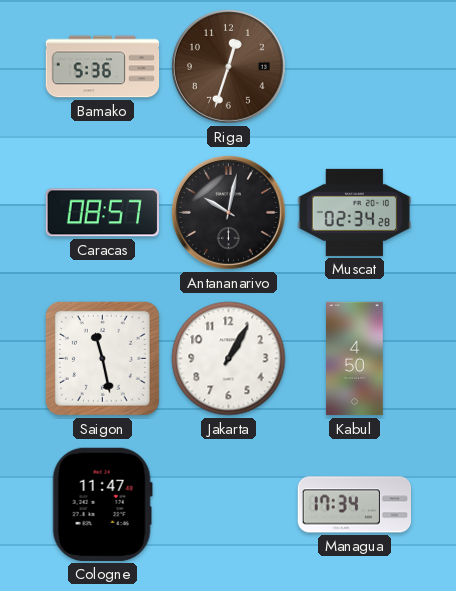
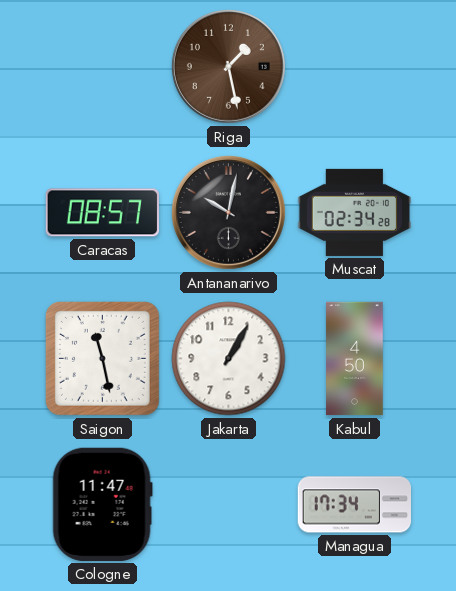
Bamako: 5:36 -> none
Riga: 12:33 -> 1:28
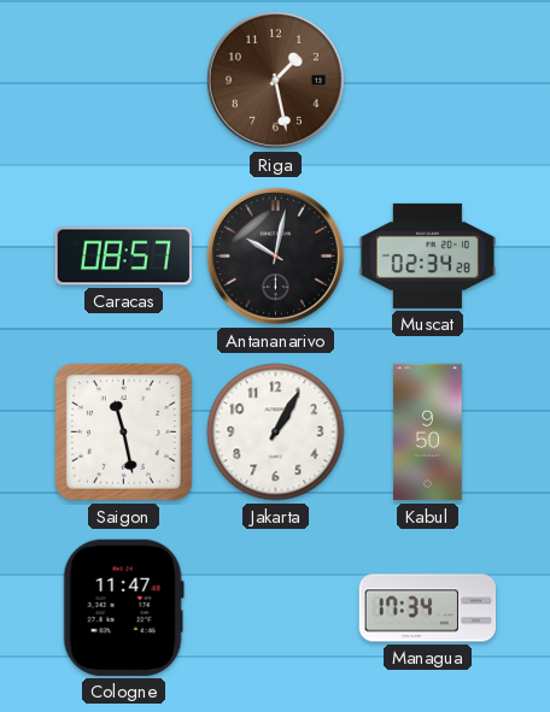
Kabul: 4:50 -> 9:50
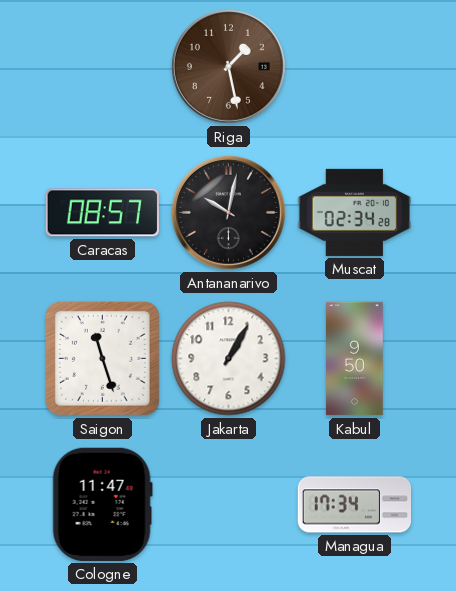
Saigon: 11:28 -> 11:27
